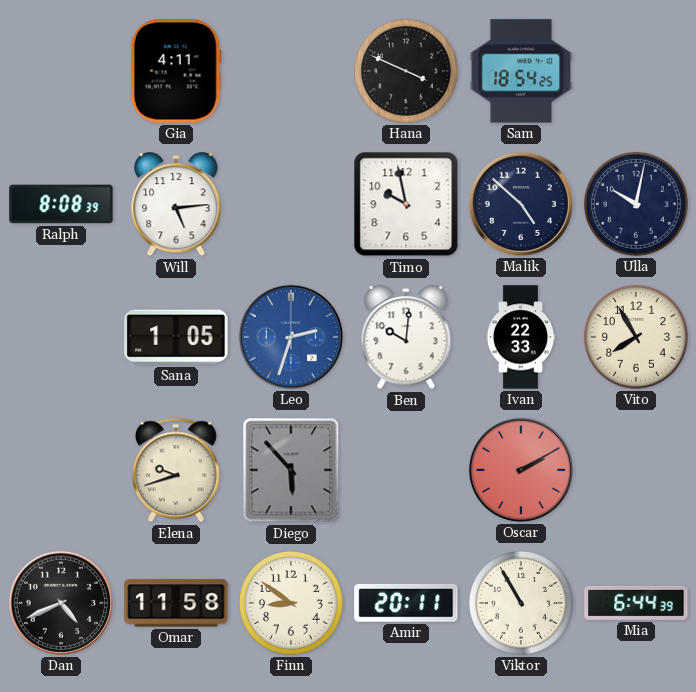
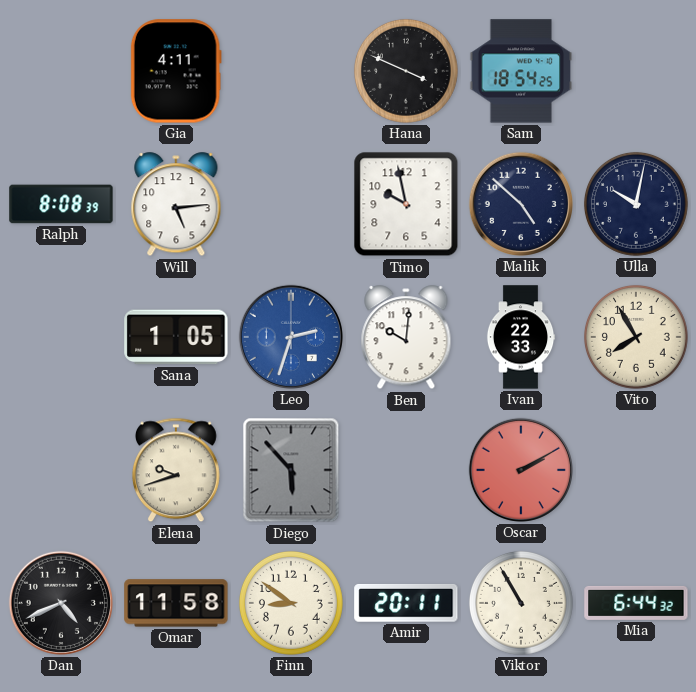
Mia: 6:44:39 -> 6:44:32
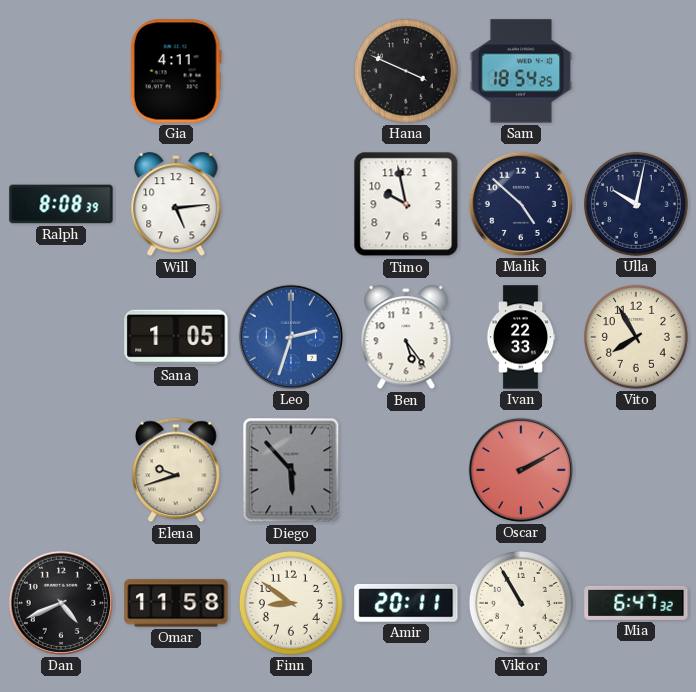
Ben: 10:01 -> 5:24
Mia: 6:44 -> 6:47
